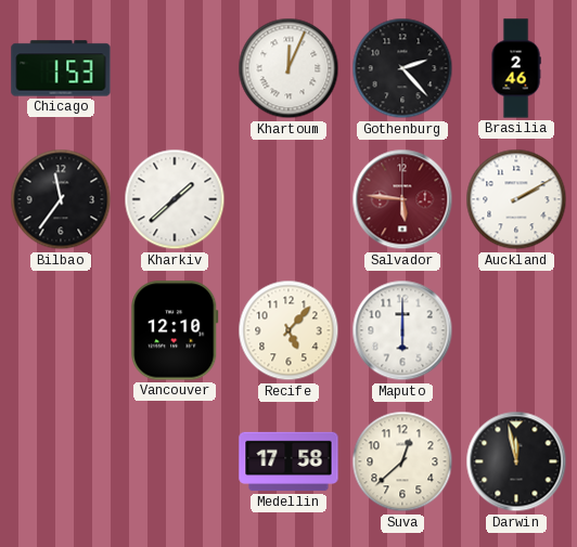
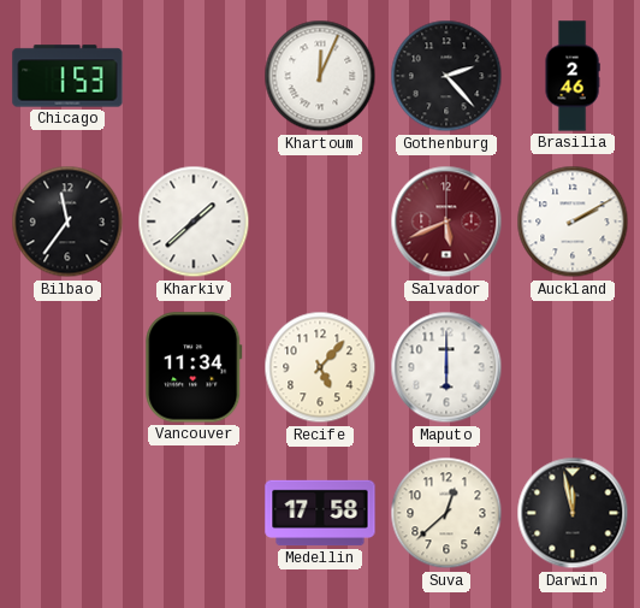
Salvador: 5:46 -> 5:41
Vancouver: 12:10 -> 11:34
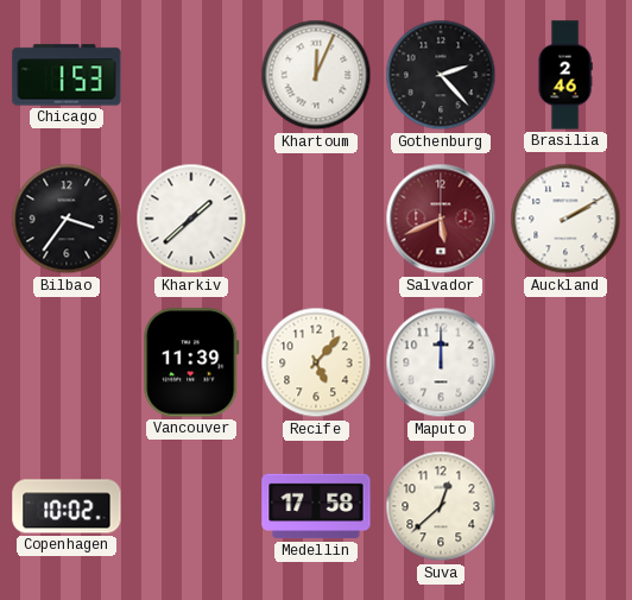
Bilbao: 11:36 -> 3:36
Vancouver: 11:34 -> 11:39
Maputo: 6:00 -> 12:00
Copenhagen: none -> 10:02
Darwin: 11:58 -> none
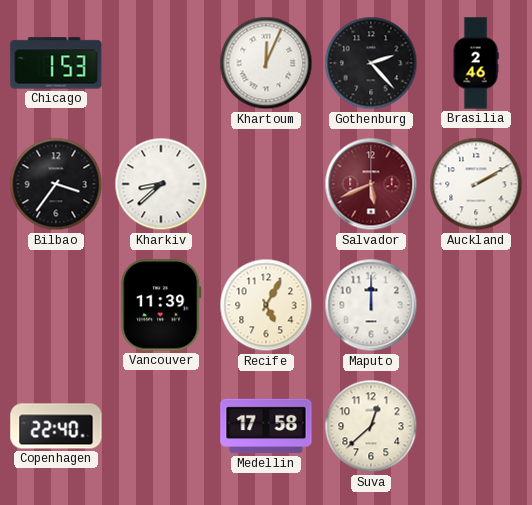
Kharkiv: 1:38 -> 8:38
Recife: 5:07 -> 5:05
Copenhagen: 10:02 -> 22:40
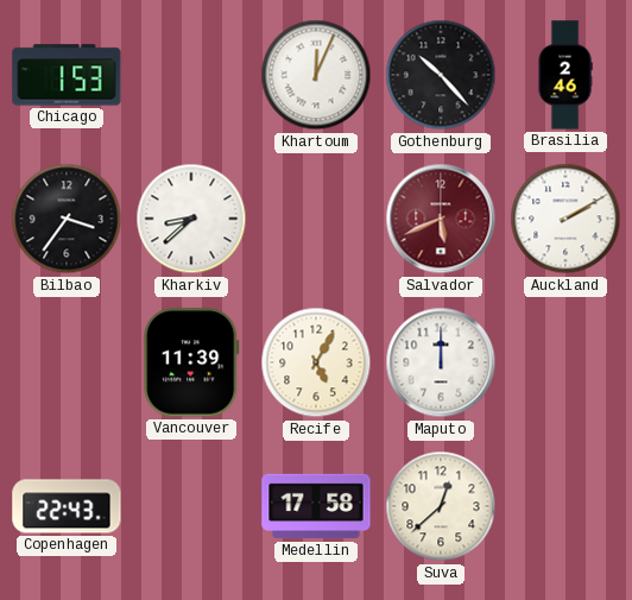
Gothenburg: 2:23 -> 10:23
Copenhagen: 22:40 -> 22:43
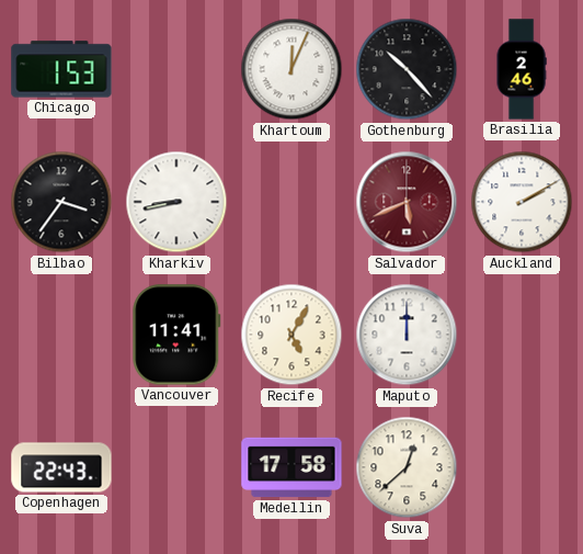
Kharkiv: 8:38 -> 8:43
Vancouver: 11:39 -> 11:41
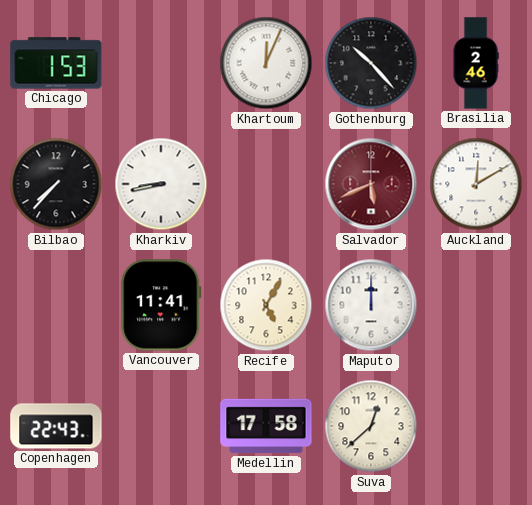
Bilbao: 3:36 -> 7:37
Auckland: 2:10 -> 12:10
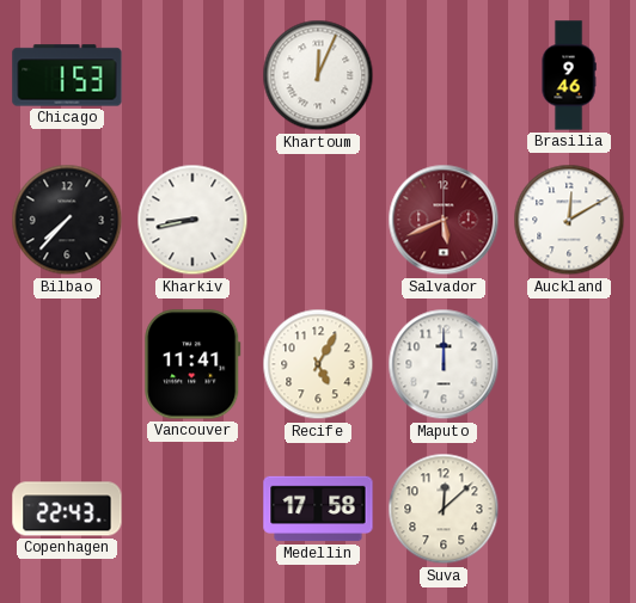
Gothenburg: 10:23 -> none
Brasilia: 2:46 -> 9:46
Suva: 12:38 -> 12:08
